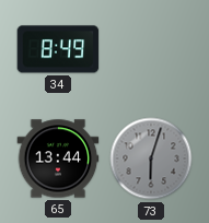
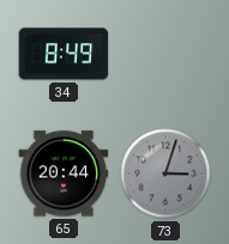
65: 13:44 -> 20:44
73: 6:03 -> 3:03
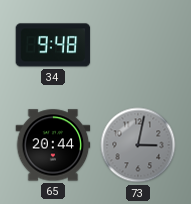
34: 8:49 -> 9:48
73: 3:03 -> 3:02
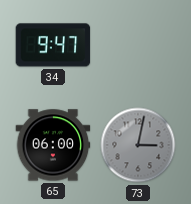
34: 9:48 -> 9:47
65: 20:44 -> 06:00
